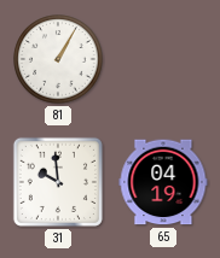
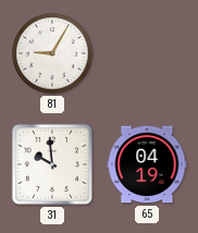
81: 1:05 -> 9:05
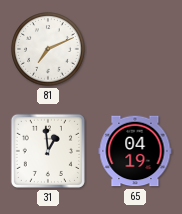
81: 9:05 -> 7:11
31: 9:59 -> 12:59
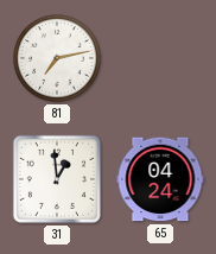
81: 7:11 -> 7:13
65: 04:19 -> 04:24
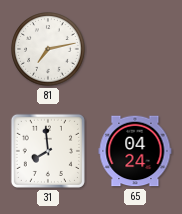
31: 12:59 -> 7:59
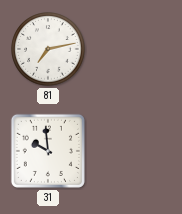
31: 7:59 -> 9:59
65: 04:24 -> none
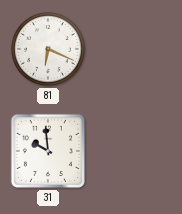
81: 7:13 -> 6:19
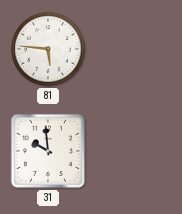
81: 6:19 -> 5:46
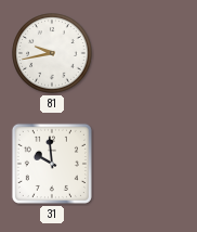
81: 5:46 -> 9:43
